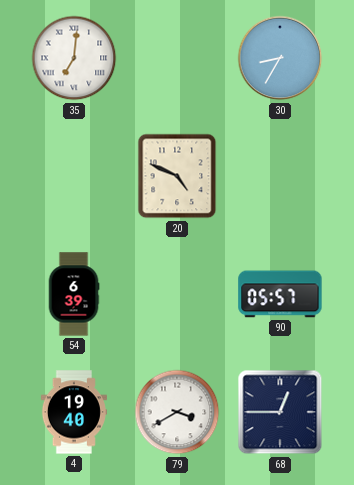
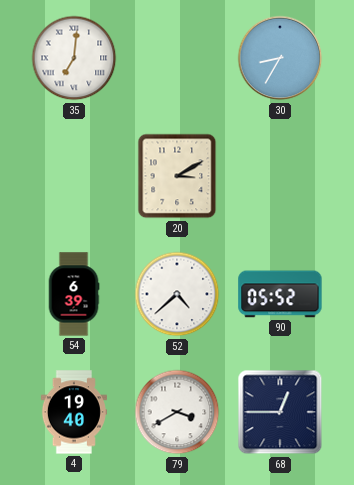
20: 4:49 -> 3:10
52: none -> 4:38
90: 05:57 -> 05:52
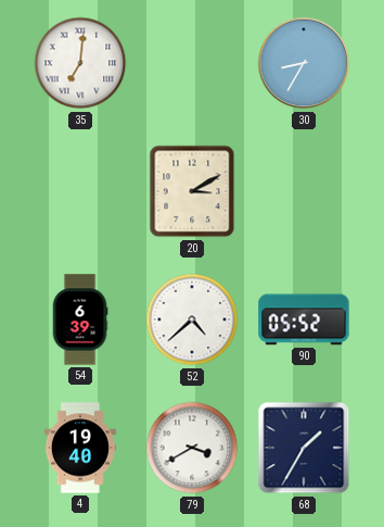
68: 12:45 -> 1:35
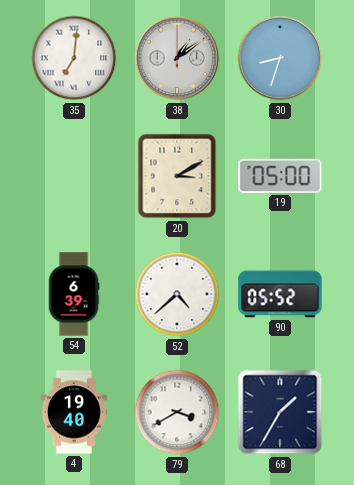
38: none -> 1:09
30: 8:35 -> 8:33
19: none -> 05:00
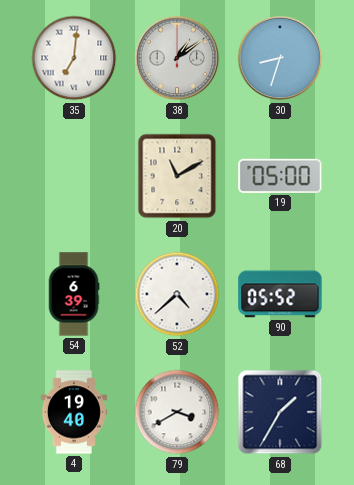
20: 3:10 -> 11:10
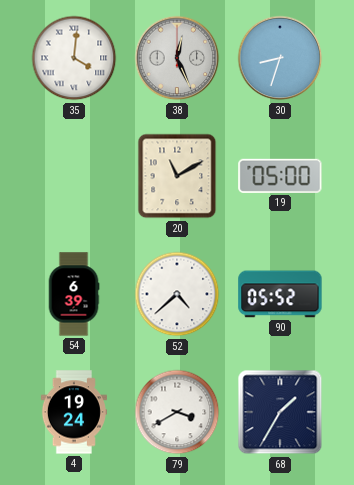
35: 7:01 -> 4:01
38: 1:09 -> 12:26
4: 19:40 -> 19:24
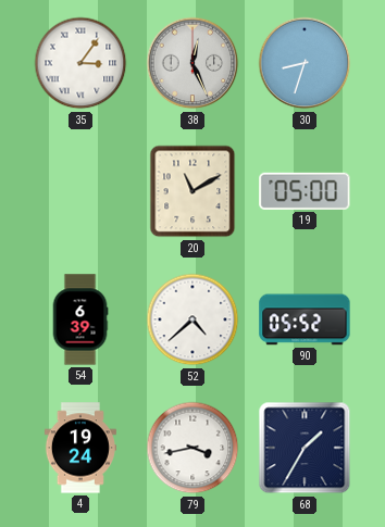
35: 4:01 -> 3:06
79: 3:40 -> 3:43
